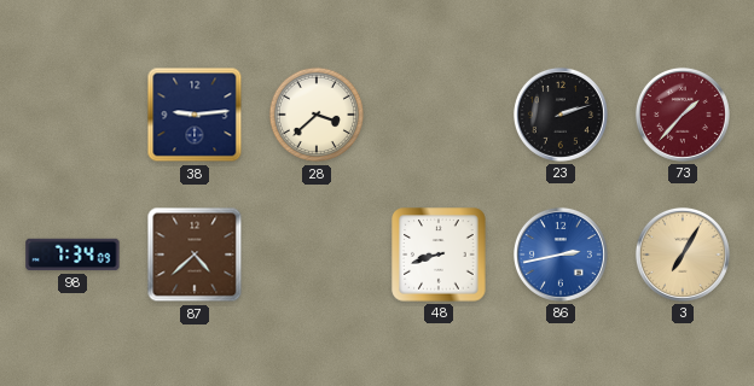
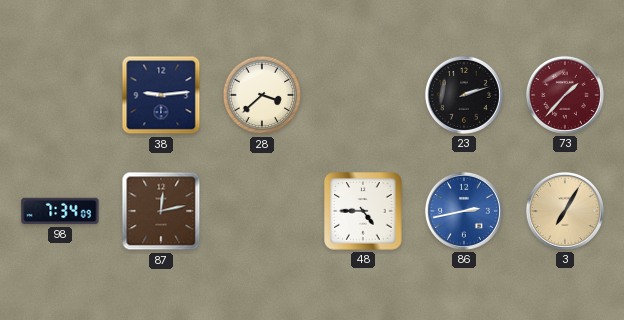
87: 4:38 -> 12:13
48: 8:42 -> 4:45
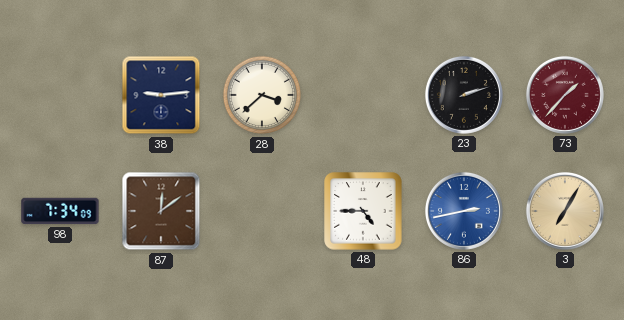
87: 12:13 -> 12:09
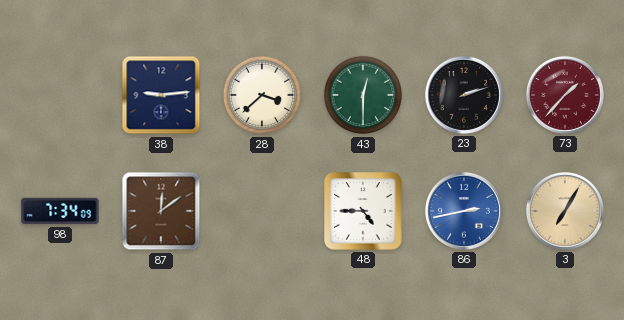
43: none -> 12:30
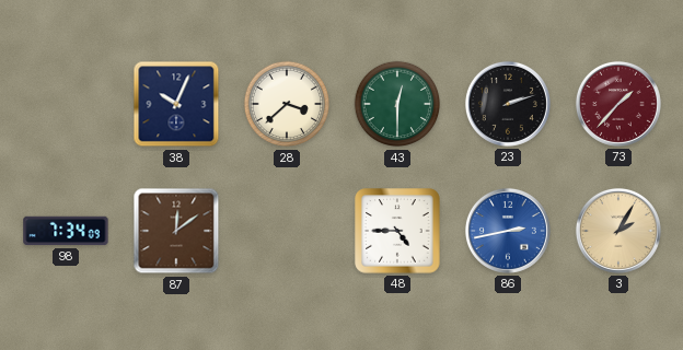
38: 9:14 -> 10:04
3: 7:05 -> 2:05
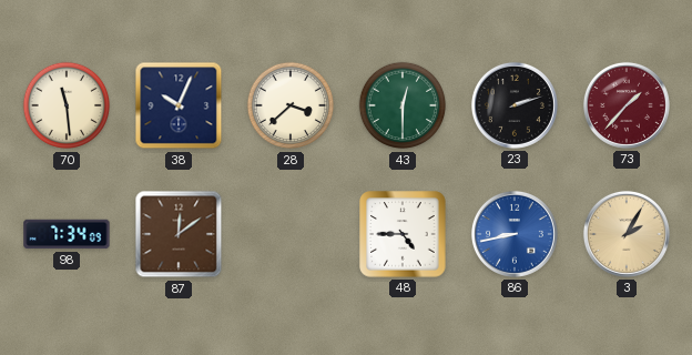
70: none -> 11:29
86: 2:43 -> 8:43
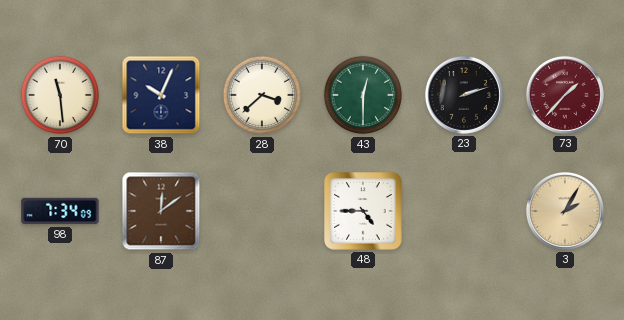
86: 8:43 -> none
